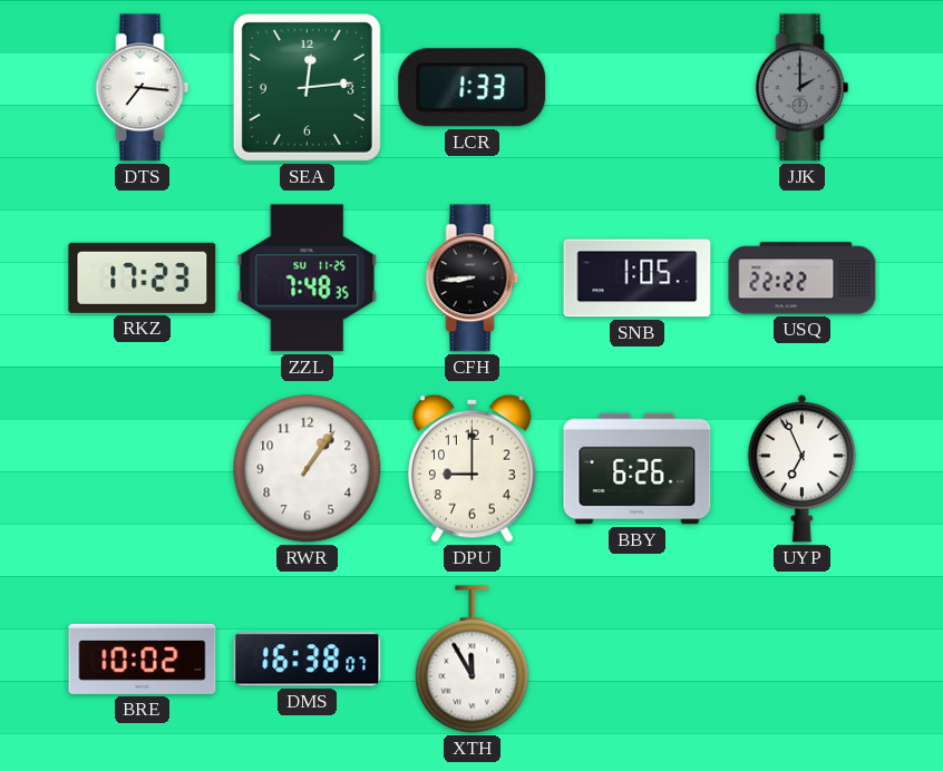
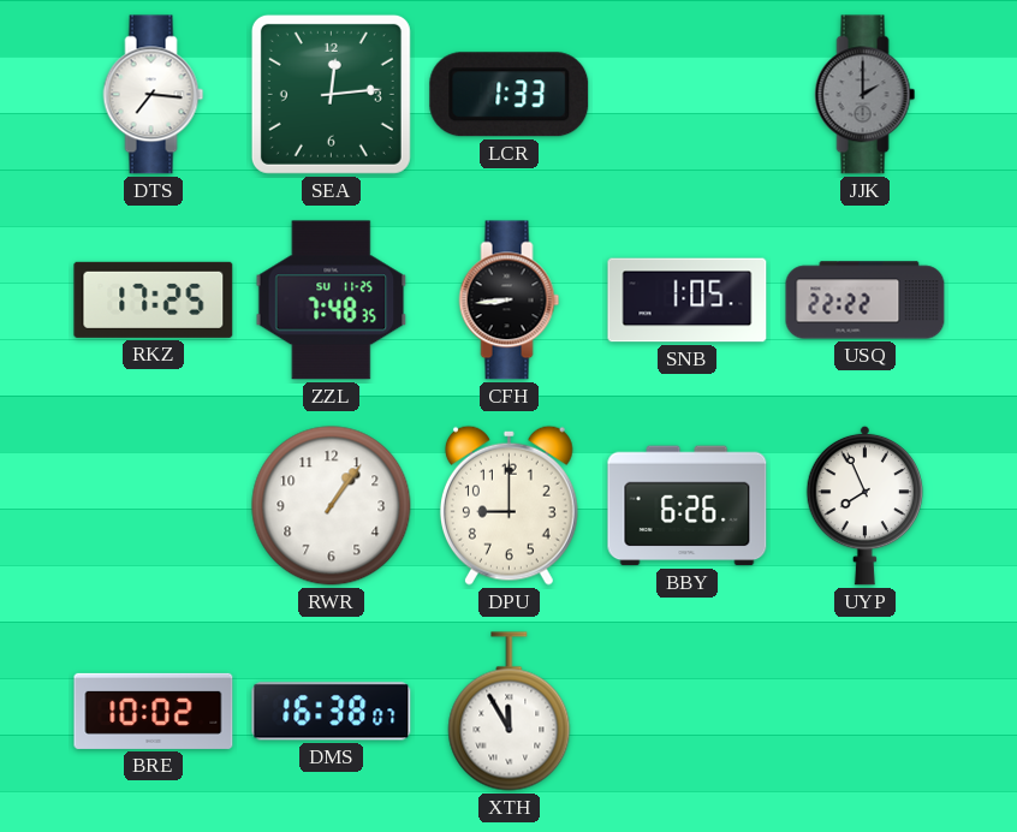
RKZ: 17:23 -> 17:25
UYP: 6:56 -> 7:56
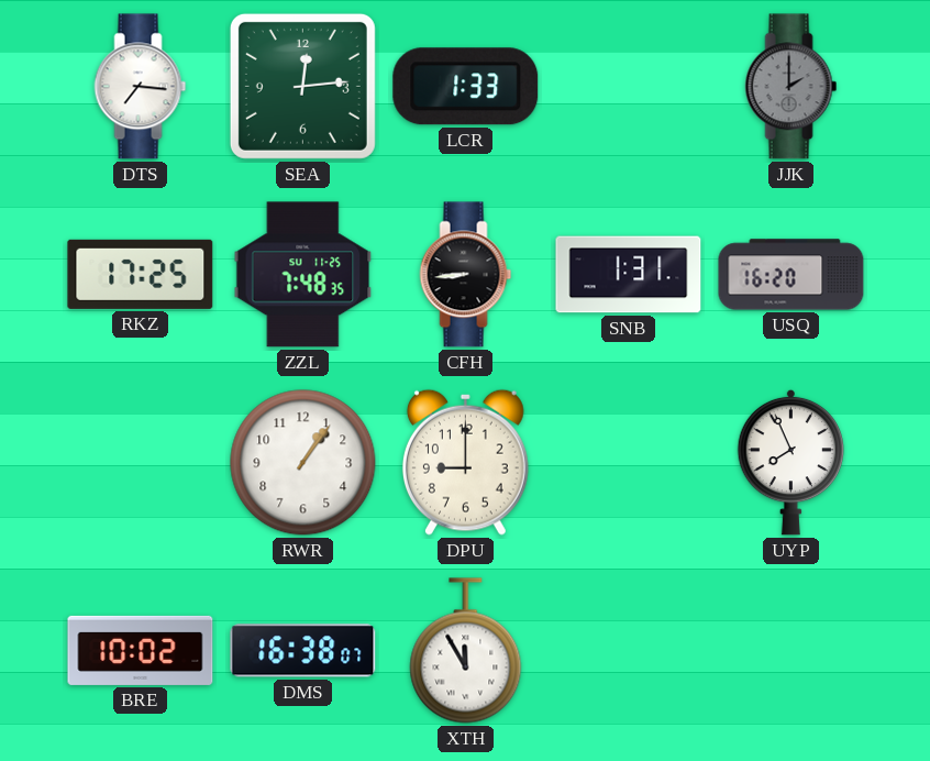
SNB: 1:05 -> 1:31
USQ: 22:22 -> 16:20
BBY: 6:26 -> none
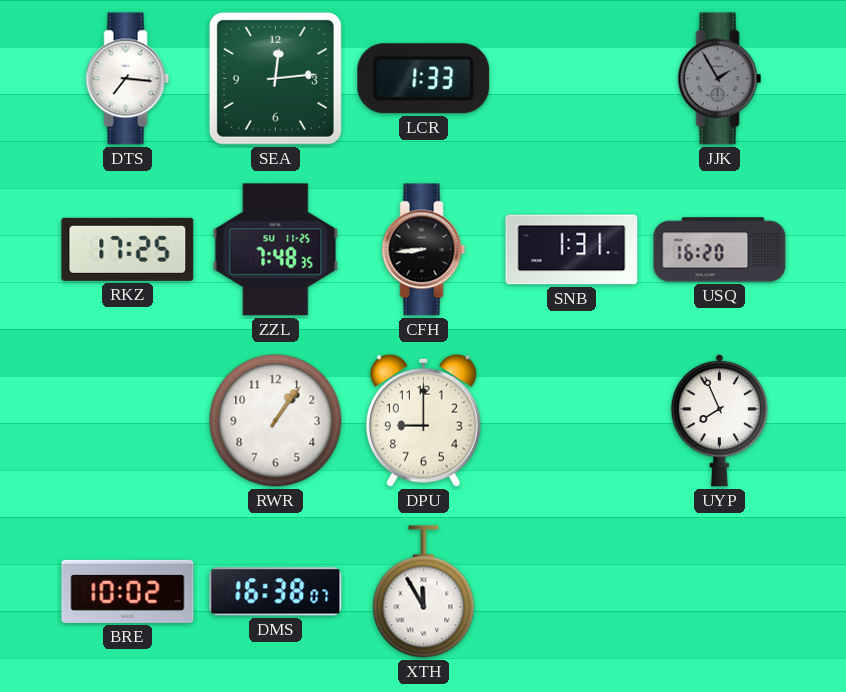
JJK: 2:00 -> 1:55
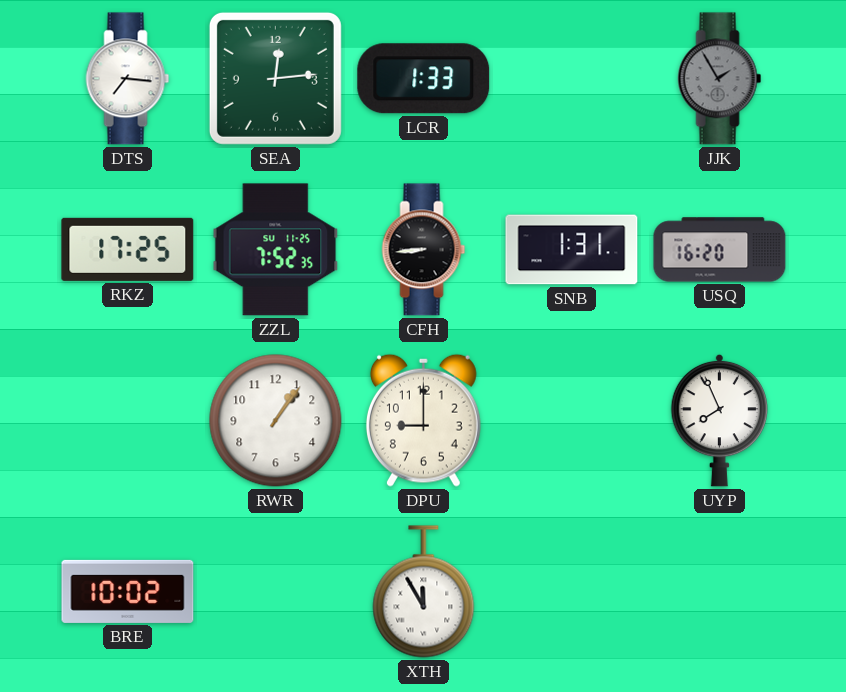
ZZL: 7:48 -> 7:52
DMS: 16:38 -> none
